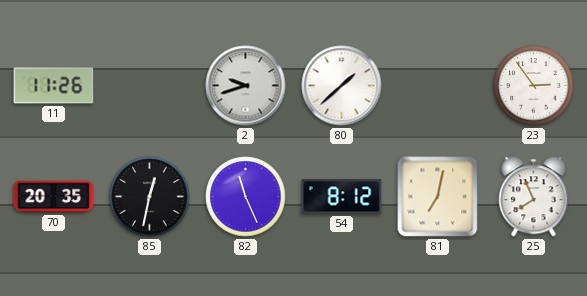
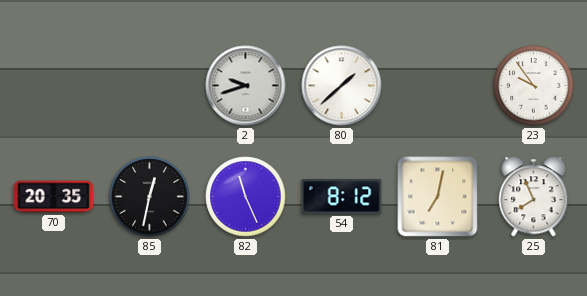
11: 11:26 -> none
23: 2:54 -> 9:54
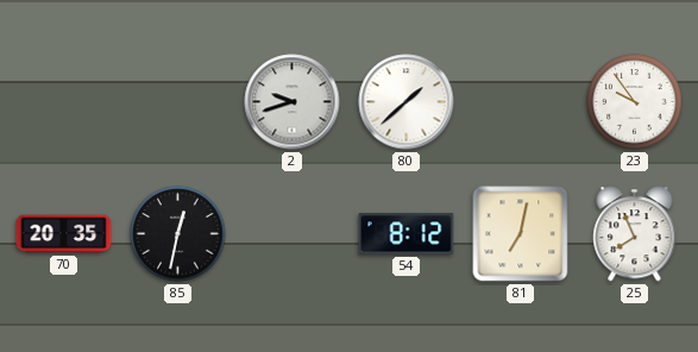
82: 11:26 -> none
